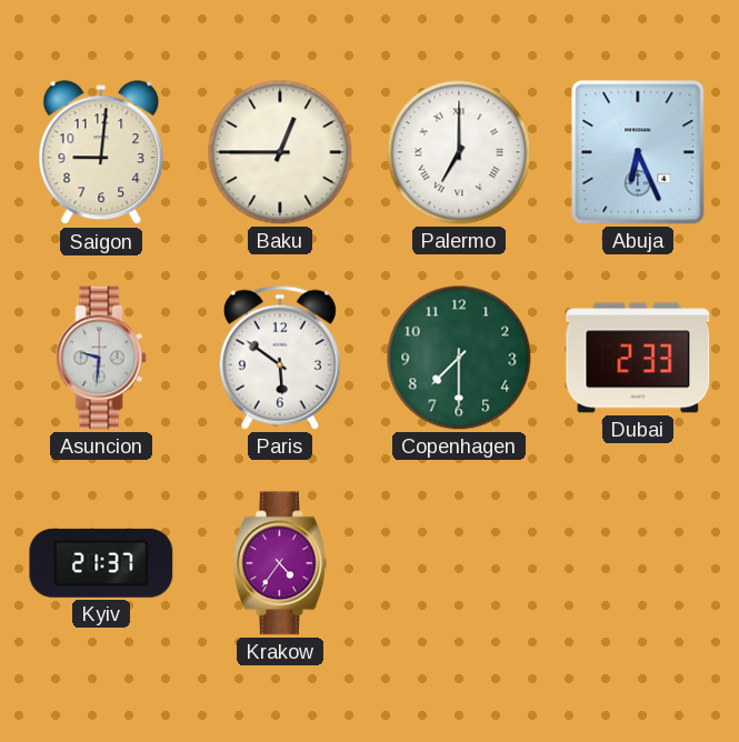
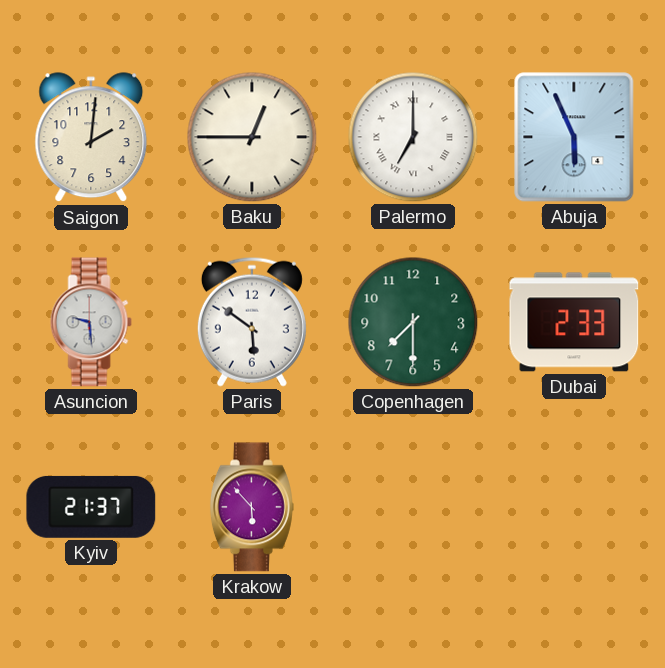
Saigon: 9:01 -> 2:01
Abuja: 6:26 -> 5:56
Asuncion: 9:31 -> 9:29
Krakow: 4:36 -> 5:53
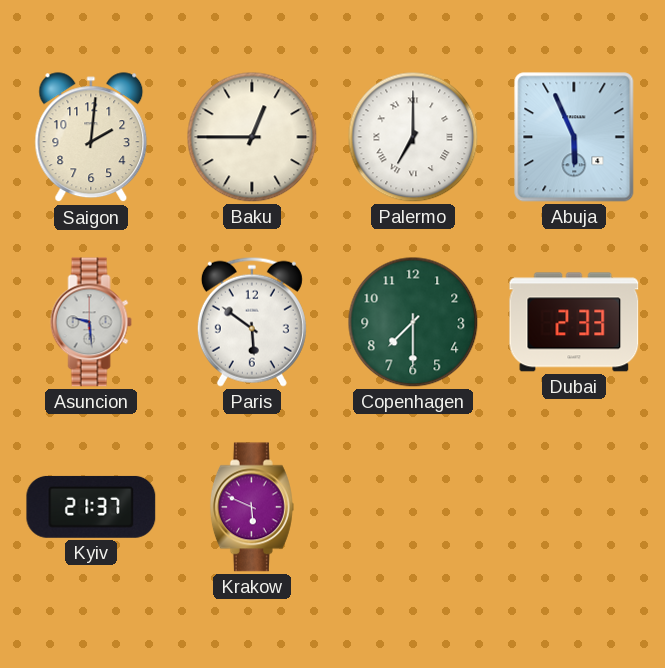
Krakow: 5:53 -> 5:49
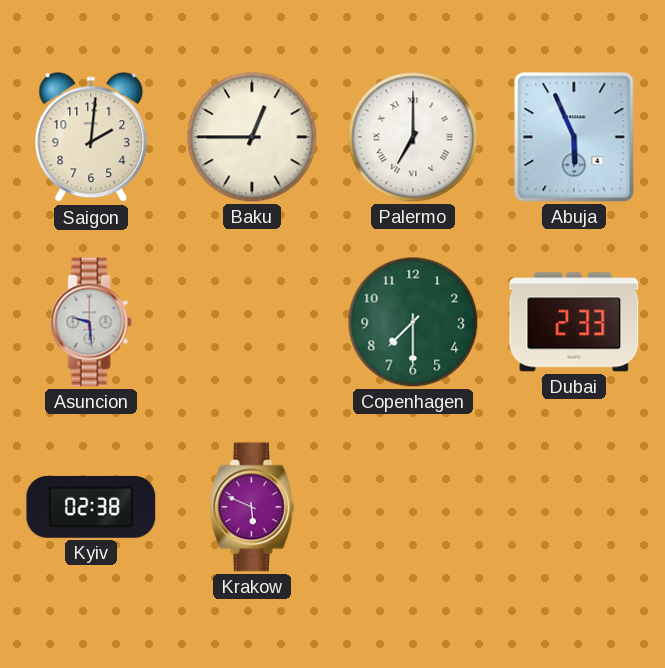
Paris: 5:51 -> none
Kyiv: 21:37 -> 02:38
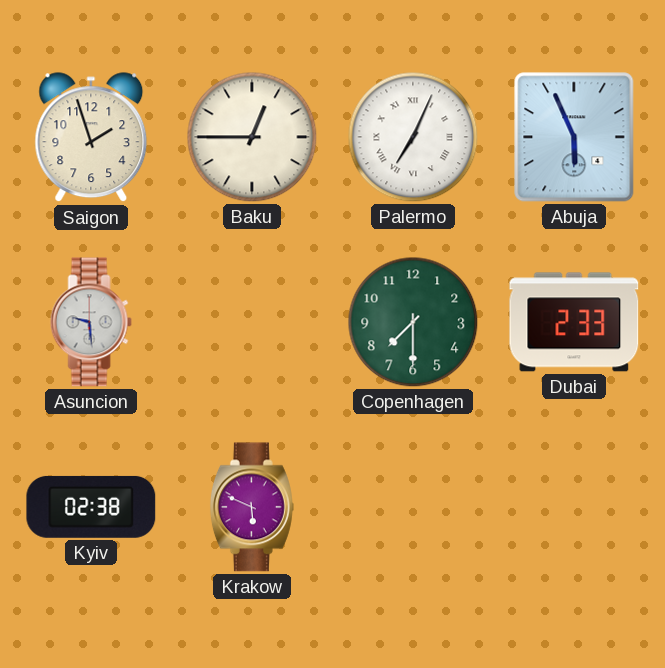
Saigon: 2:01 -> 1:57
Palermo: 7:00 -> 7:04
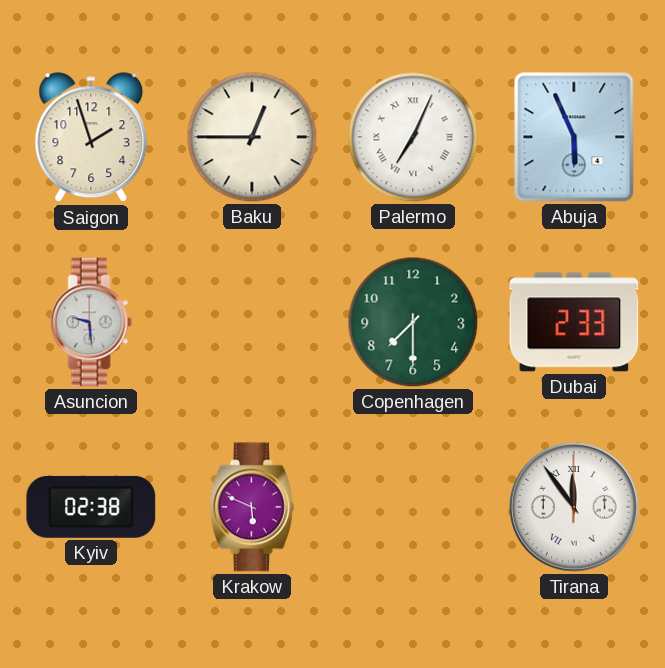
Tirana: none -> 11:54
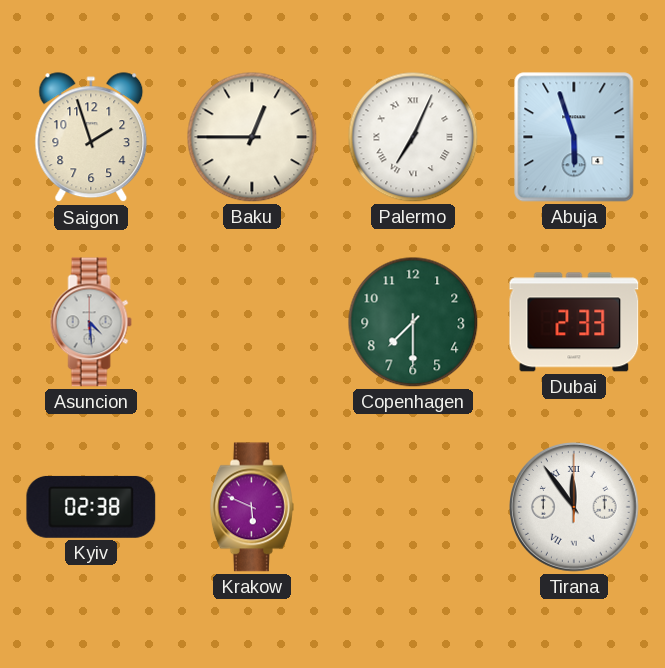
Abuja: 5:56 -> 5:57
Asuncion: 9:29 -> 4:29
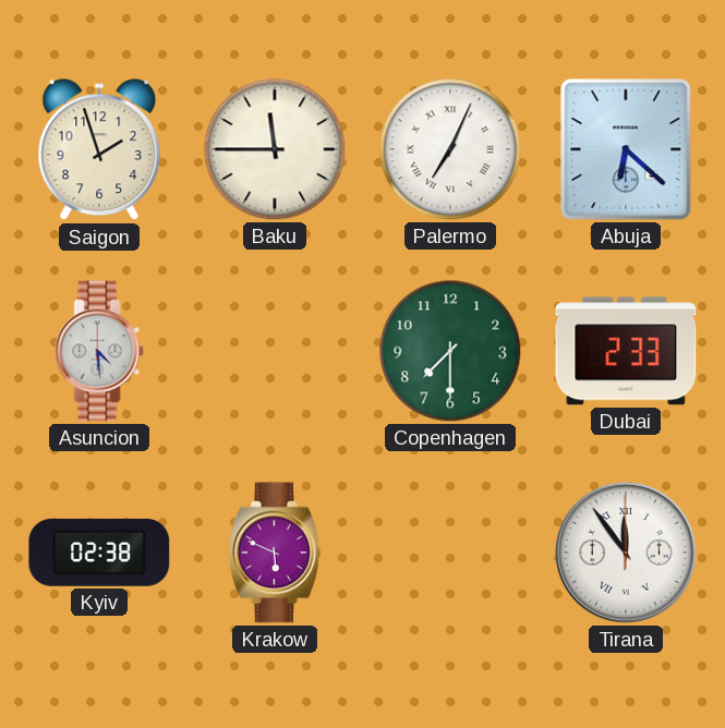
Baku: 12:45 -> 11:45
Abuja: 5:57 -> 6:22
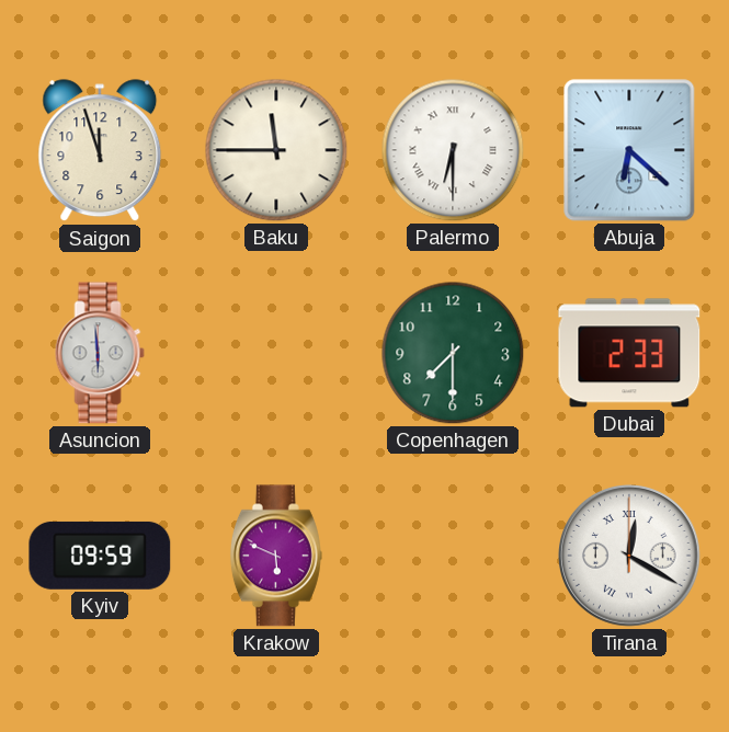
Saigon: 1:57 -> 11:57
Palermo: 7:04 -> 6:30
Asuncion: 4:29 -> 5:59
Kyiv: 02:38 -> 09:59
Tirana: 11:54 -> 12:20
